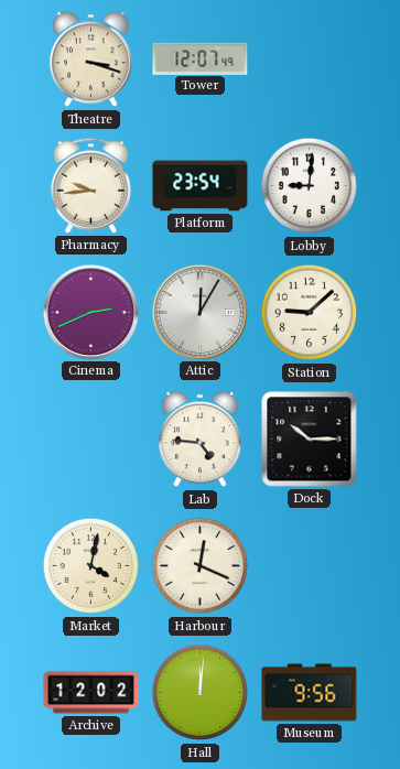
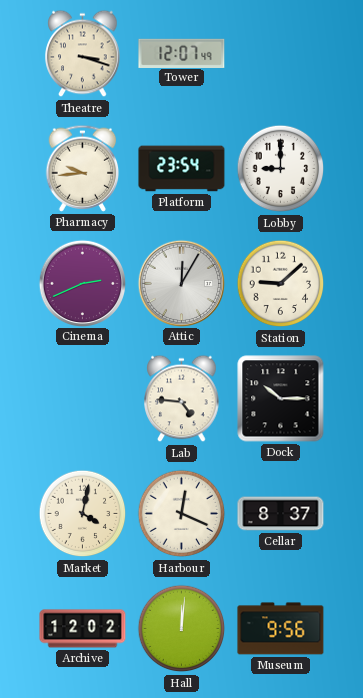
Lobby: 9:01 -> 9:00
Cellar: none -> 8:37
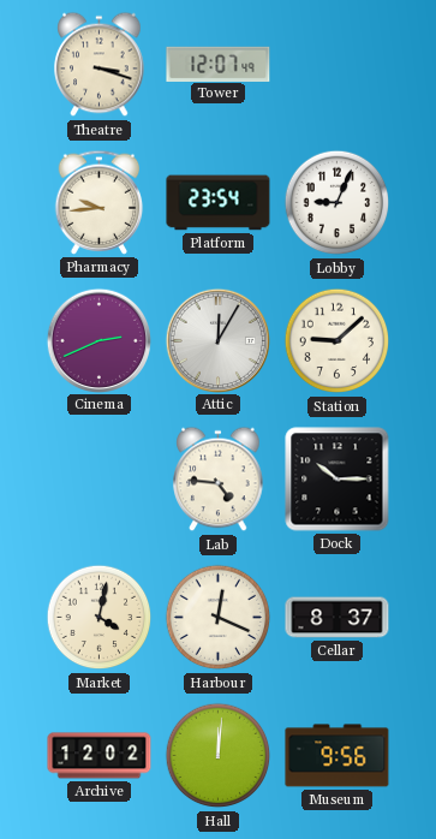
Lobby: 9:00 -> 9:04
